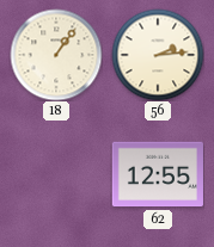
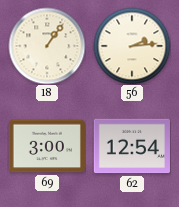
69: none -> 3:00
62: 12:55 -> 12:54
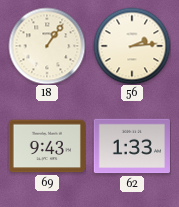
69: 3:00 -> 9:43
62: 12:54 -> 1:33
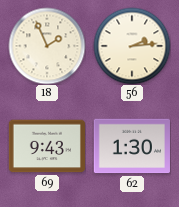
18: 1:06 -> 1:56
62: 1:33 -> 1:30
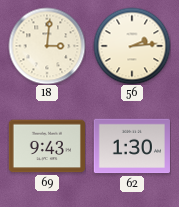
18: 1:56 -> 3:01
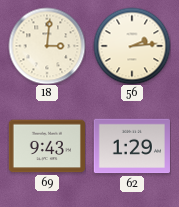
62: 1:30 -> 1:29
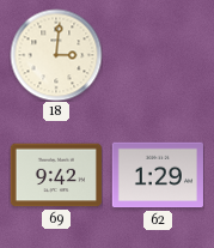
56: 2:14 -> none
69: 9:43 -> 9:42
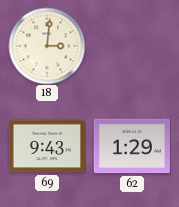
69: 9:42 -> 9:43
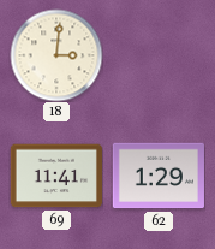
69: 9:43 -> 11:41
